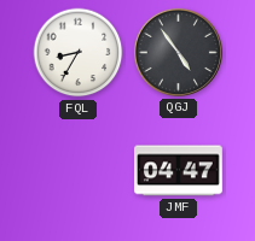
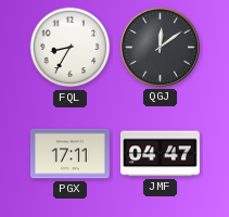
QGJ: 4:54 -> 12:09
PGX: none -> 17:11
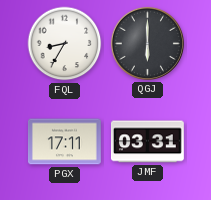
QGJ: 12:09 -> 6:00
JMF: 04:47 -> 03:31
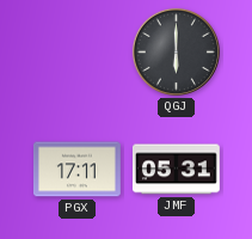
FQL: 8:35 -> none
JMF: 03:31 -> 05:31
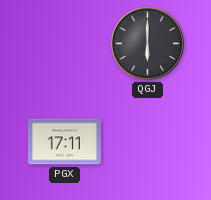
JMF: 05:31 -> none
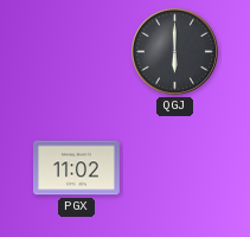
PGX: 17:11 -> 11:02
